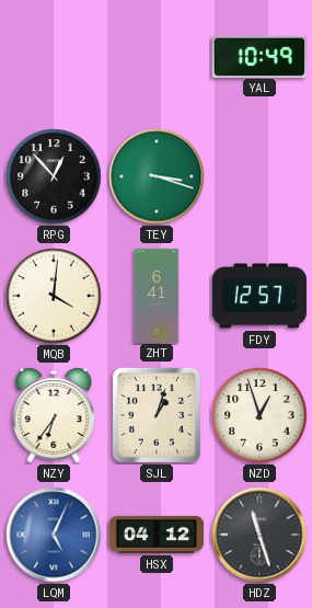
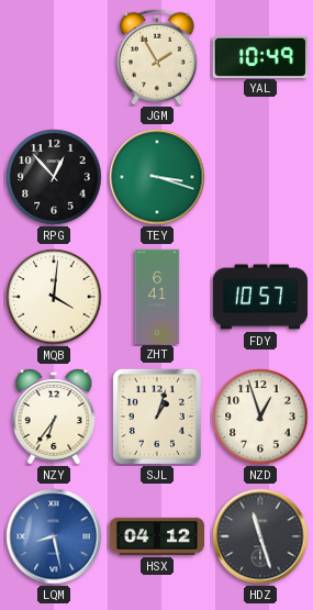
JGM: none -> 1:55
FDY: 12:57 -> 10:57
LQM: 5:04 -> 8:28
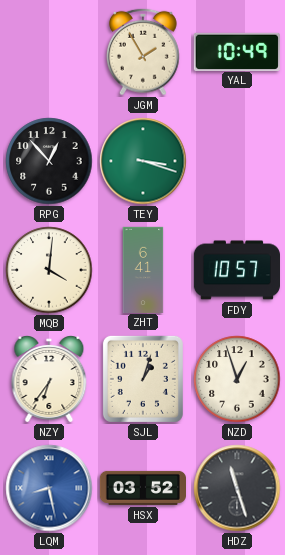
HSX: 04:12 -> 03:52
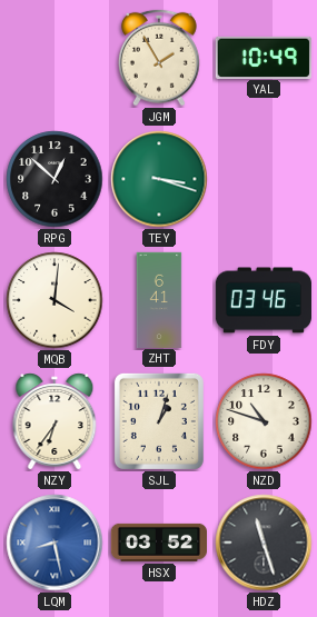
RPG: 12:53 -> 12:52
FDY: 10:57 -> 03:46
NZD: 12:57 -> 10:48
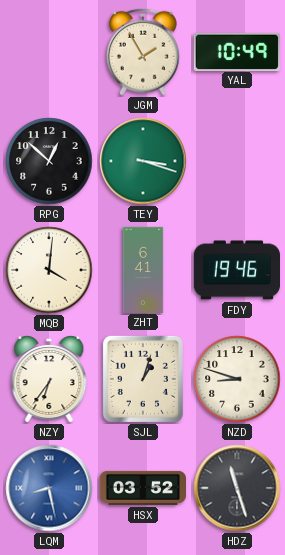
FDY: 03:46 -> 19:46
NZD: 10:48 -> 8:48
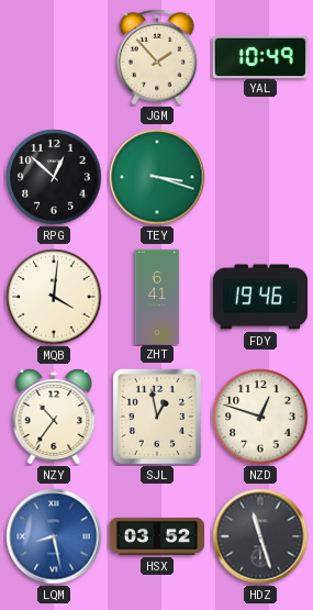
JGM: 1:55 -> 1:53
NZY: 6:36 -> 10:36
SJL: 1:03 -> 12:58
NZD: 8:48 -> 12:48
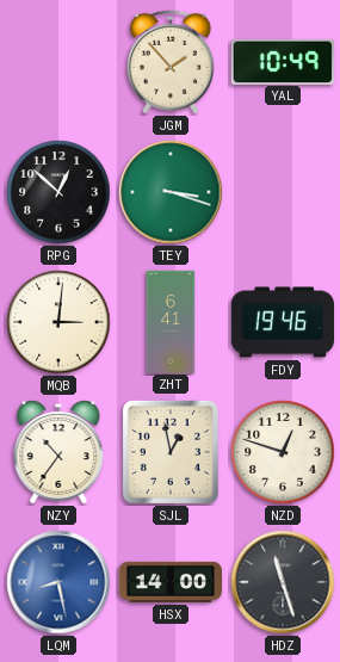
MQB: 4:01 -> 3:01
HSX: 03:52 -> 14:00
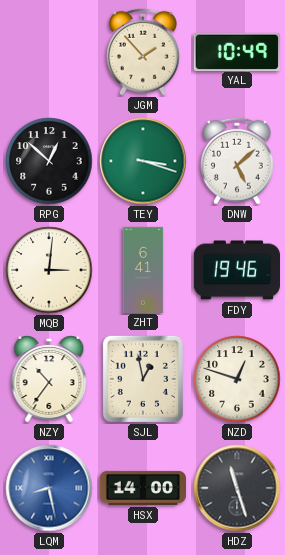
DNW: none -> 5:08
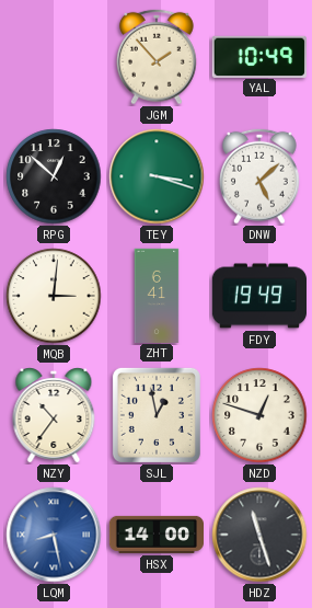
FDY: 19:46 -> 19:49
